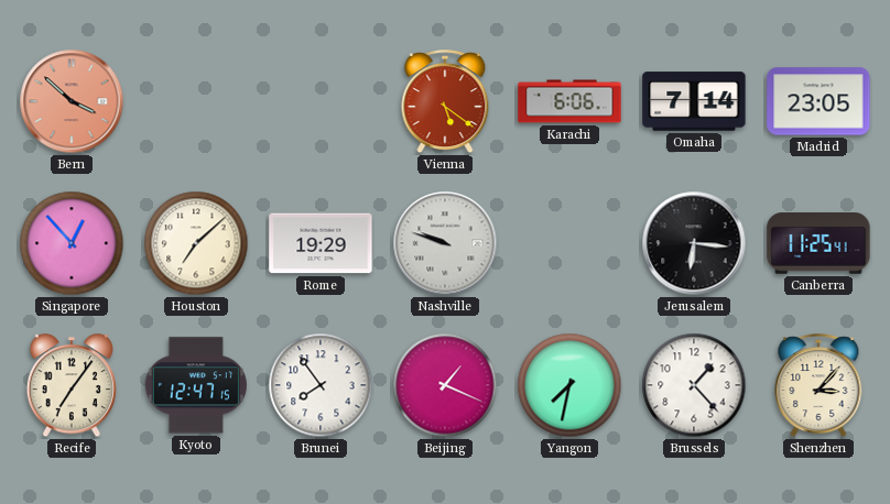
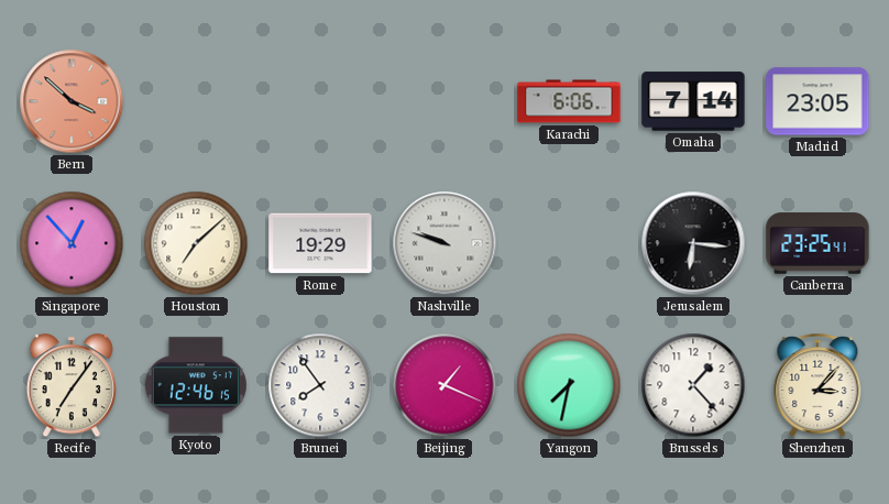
Vienna: 5:21 -> none
Canberra: 11:25 -> 23:25
Kyoto: 12:47 -> 12:46
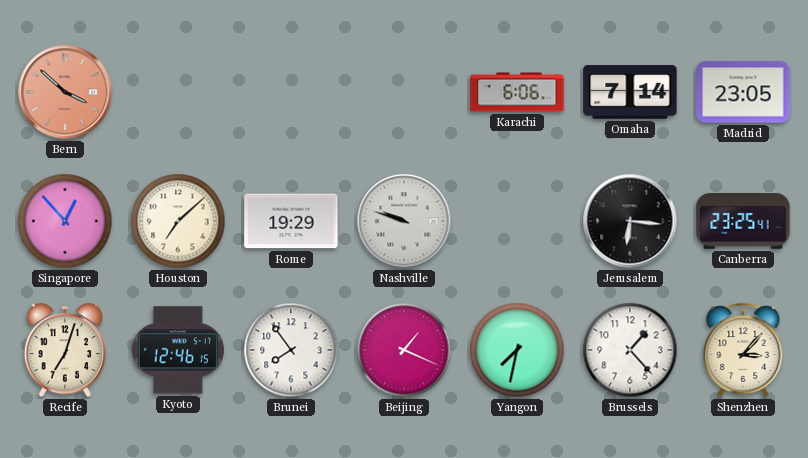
Recife: 7:06 -> 7:03
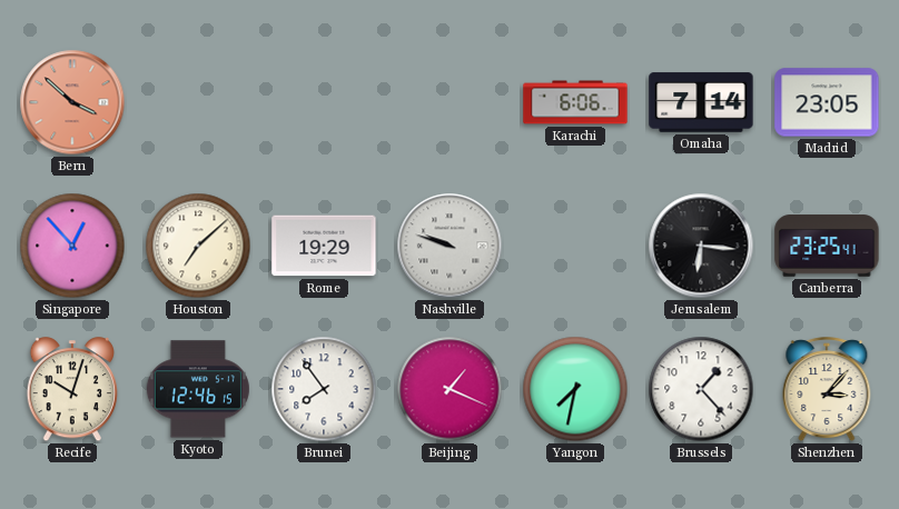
Recife: 7:03 -> 10:03
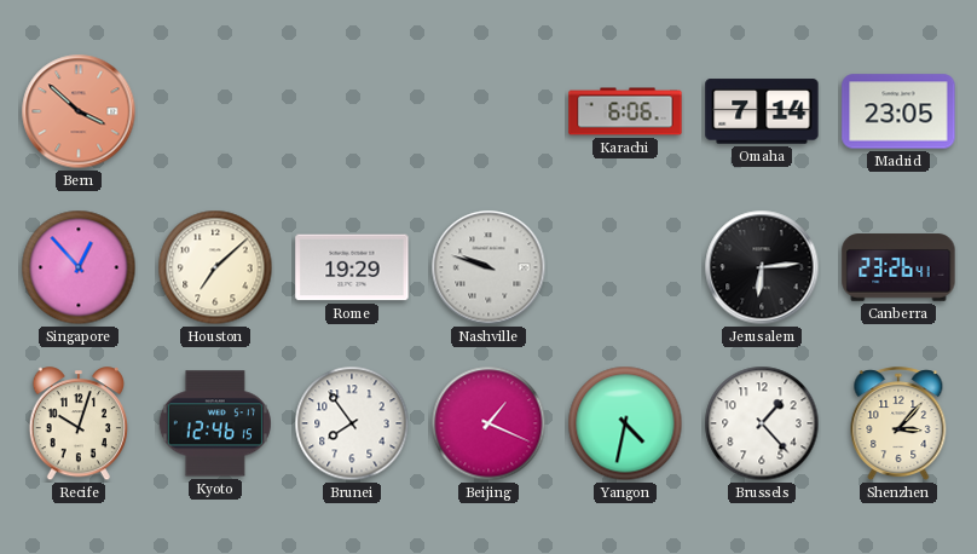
Jerusalem: 6:16 -> 6:14
Canberra: 23:25 -> 23:26
Yangon: 7:32 -> 4:32
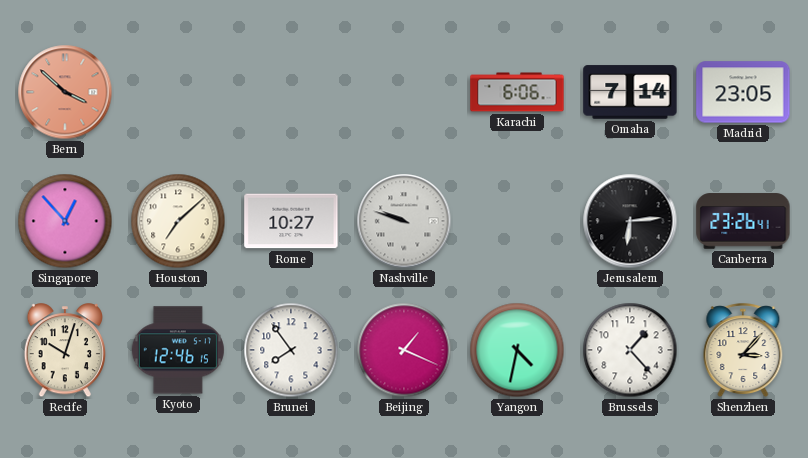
Rome: 19:29 -> 10:27
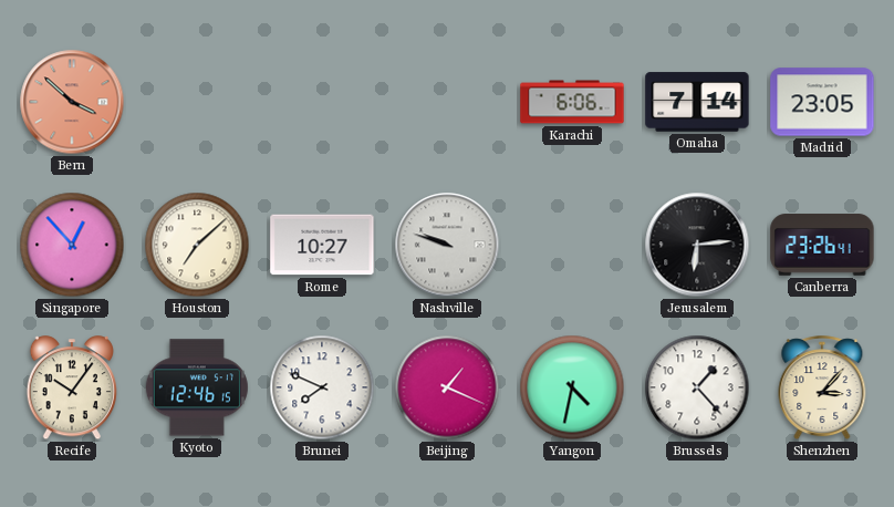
Recife: 10:03 -> 10:06
Brunei: 7:54 -> 7:49
